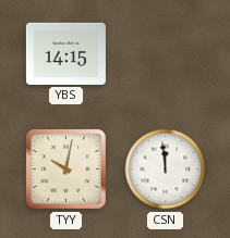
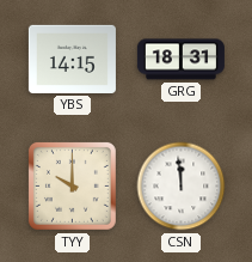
GRG: none -> 18:31
TYY: 10:02 -> 10:00
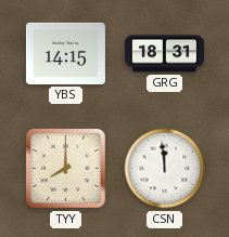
TYY: 10:00 -> 8:00
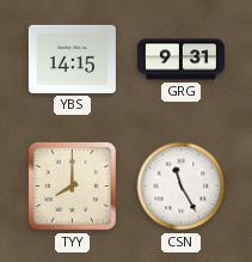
GRG: 18:31 -> 9:31
CSN: 11:59 -> 11:25
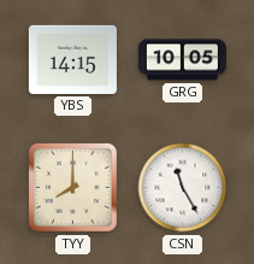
GRG: 9:31 -> 10:05
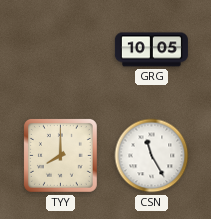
YBS: 14:15 -> none
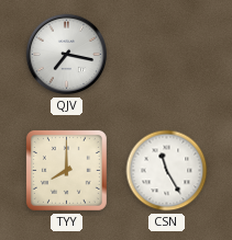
QJV: none -> 7:17
GRG: 10:05 -> none
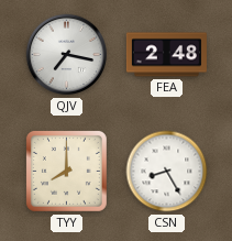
FEA: none -> 2:48
CSN: 11:25 -> 8:25
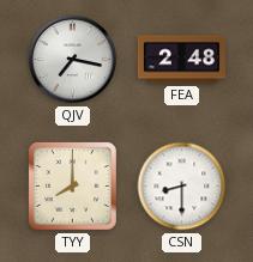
CSN: 8:25 -> 8:30
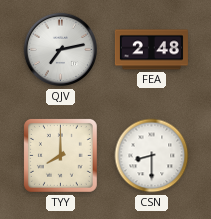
QJV: 7:17 -> 7:13
